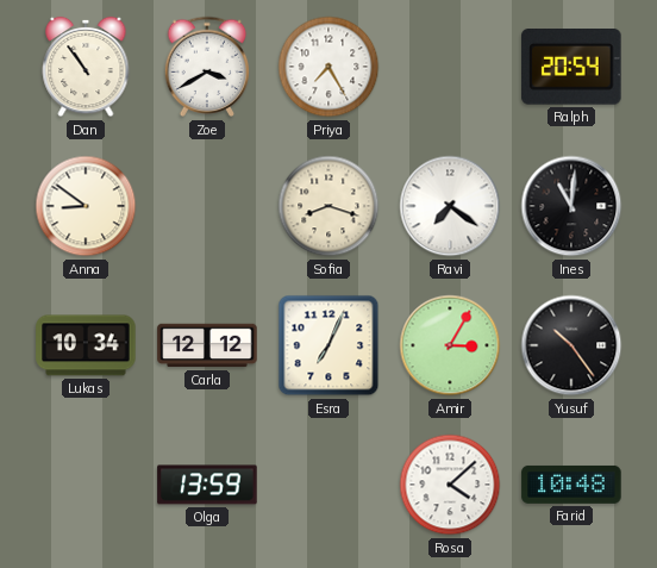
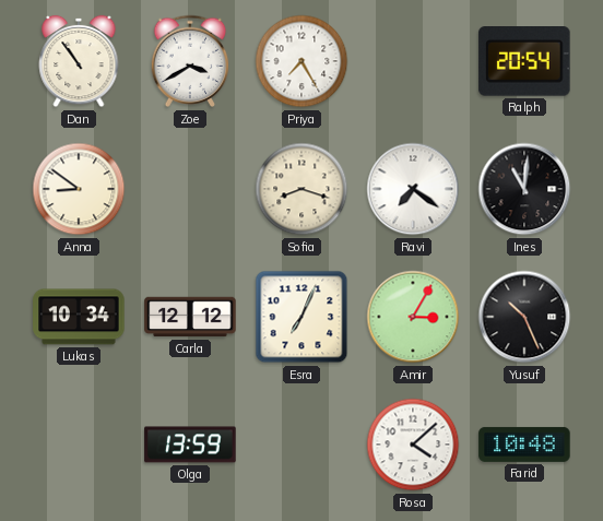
Yusuf: 10:24 -> 10:26
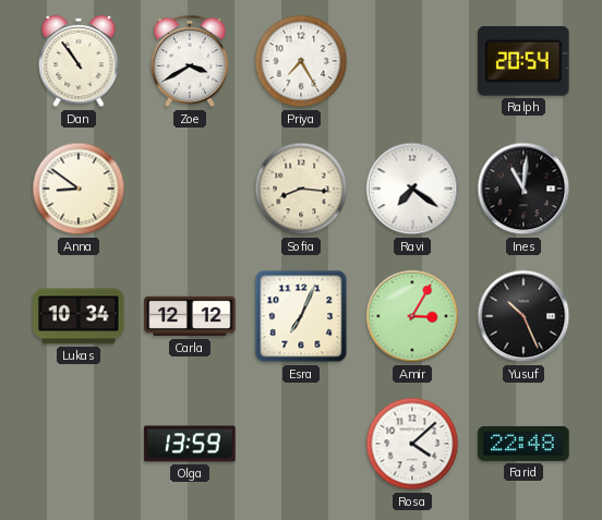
Sofia: 8:18 -> 8:16
Farid: 10:48 -> 22:48
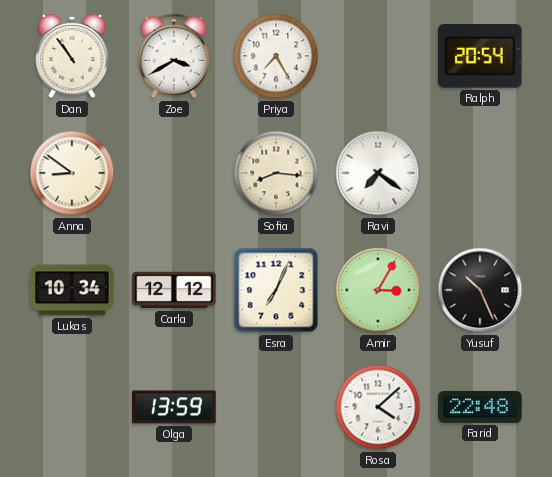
Ines: 11:01 -> none
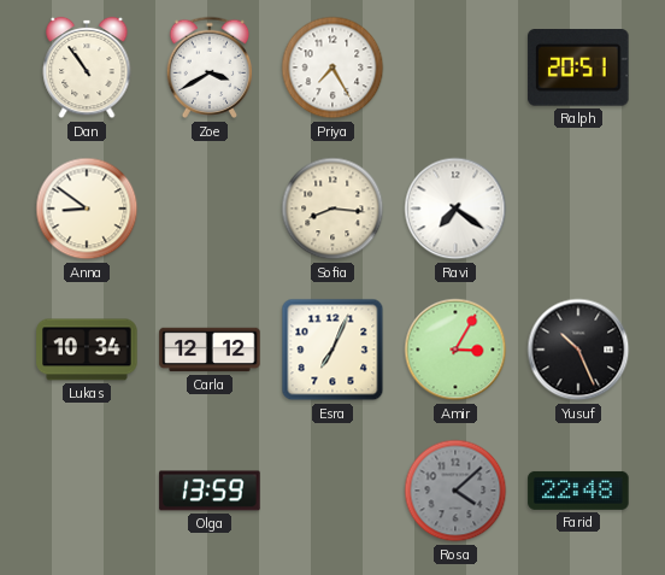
Ralph: 20:54 -> 20:51
Rosa dial: white -> grey
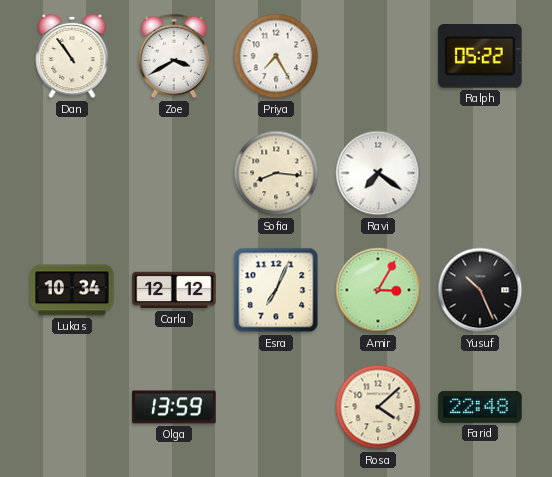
Ralph: 20:51 -> 05:22
Anna: 8:51 -> none
Rosa dial: grey -> cream
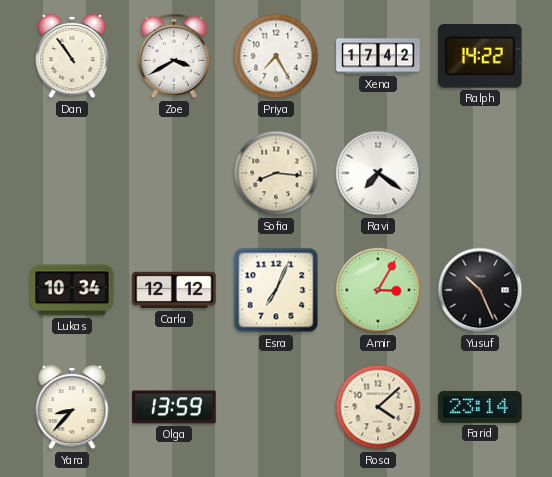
Xena: none -> 17:42
Ralph: 05:22 -> 14:22
Yara: none -> 8:37
Farid: 22:48 -> 23:14
